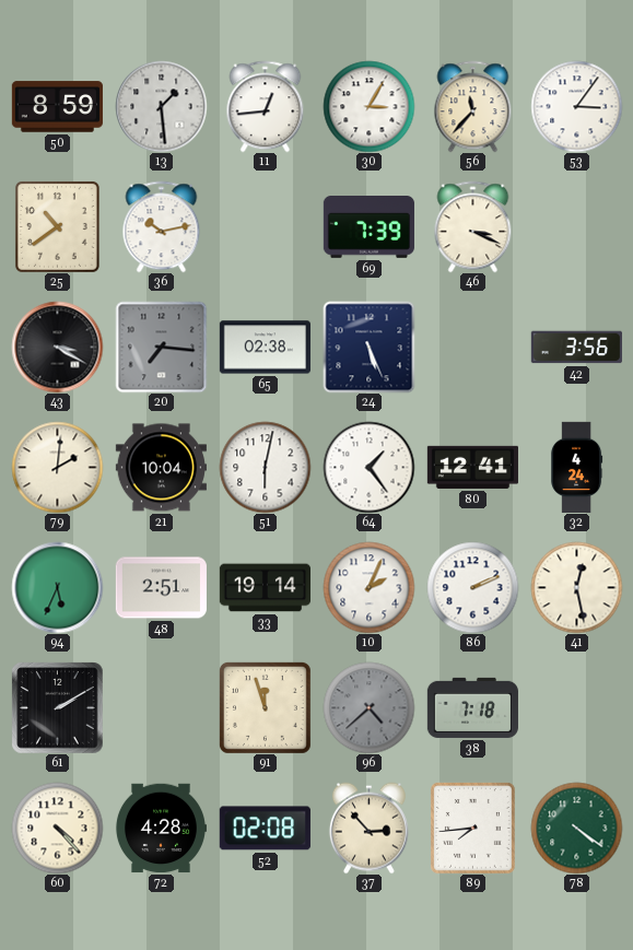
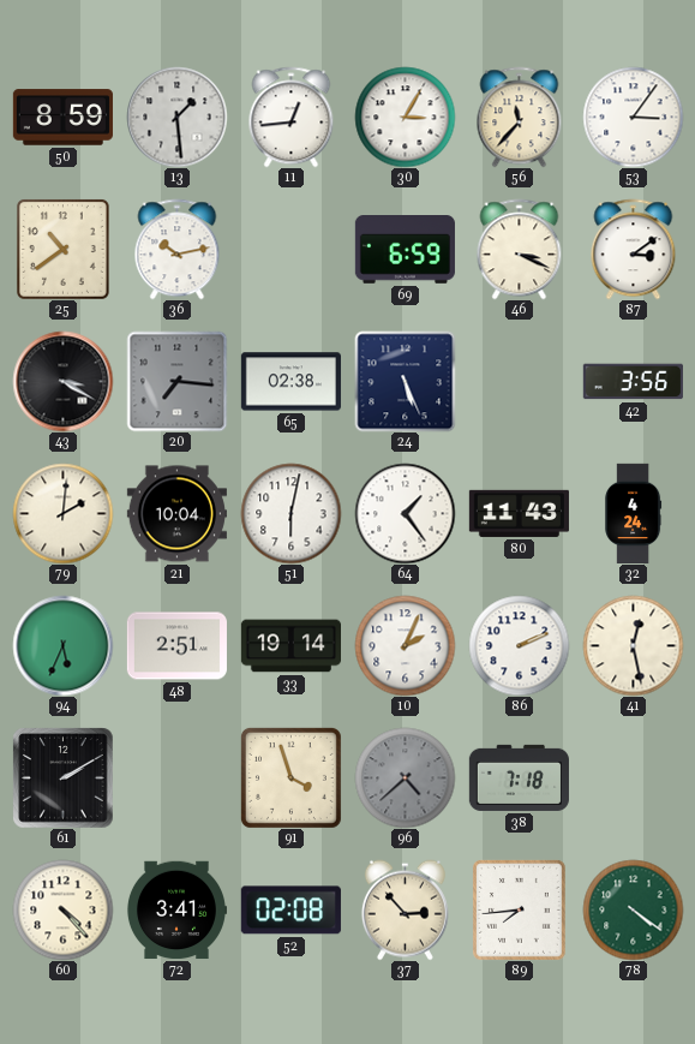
69: 7:39 -> 6:59
87: none -> 3:09
80: 12:41 -> 11:43
91: 11:57 -> 3:57
72: 4:28 -> 3:41
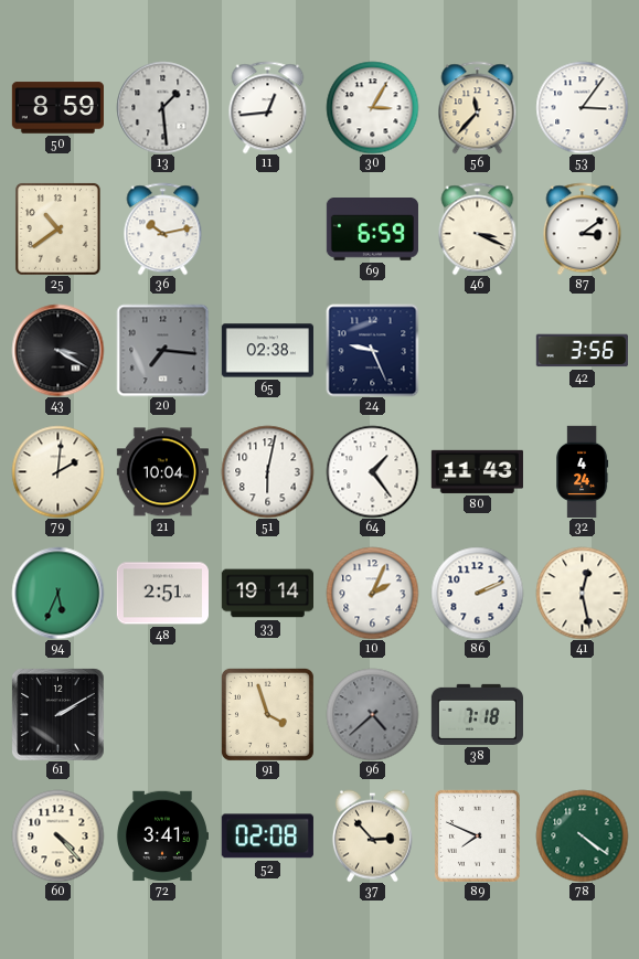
24: 5:26 -> 9:26
89: 7:44 -> 7:49
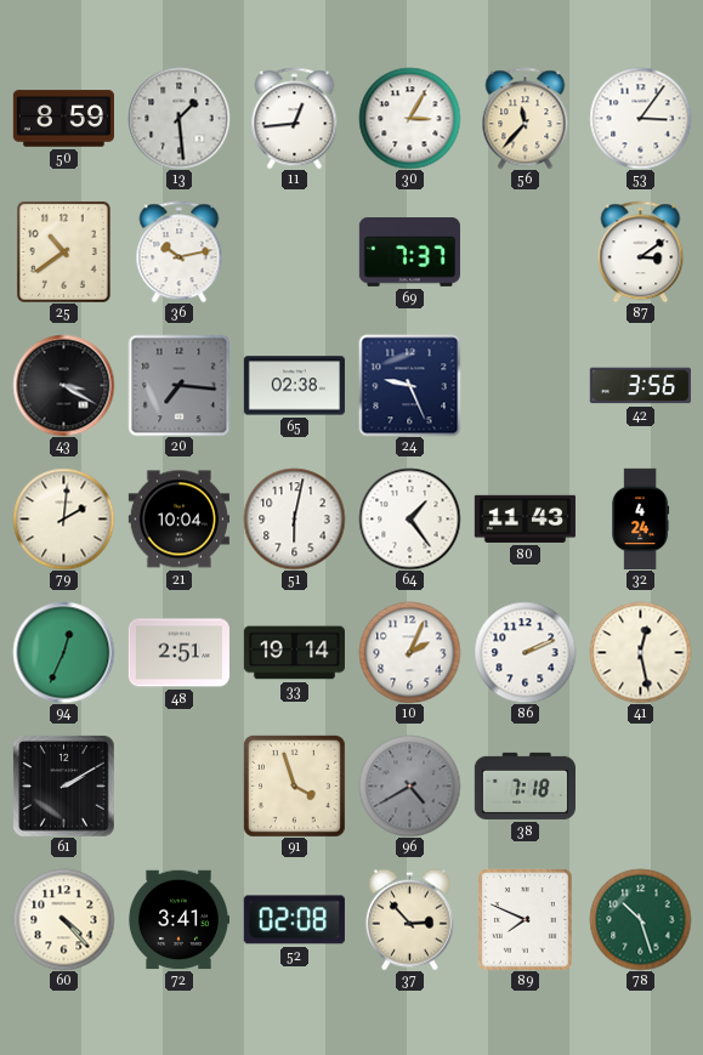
69: 6:59 -> 7:37
46: 3:19 -> none
94: 5:34 -> 12:34
96: 4:38 -> 4:40
78: 4:21 -> 10:27
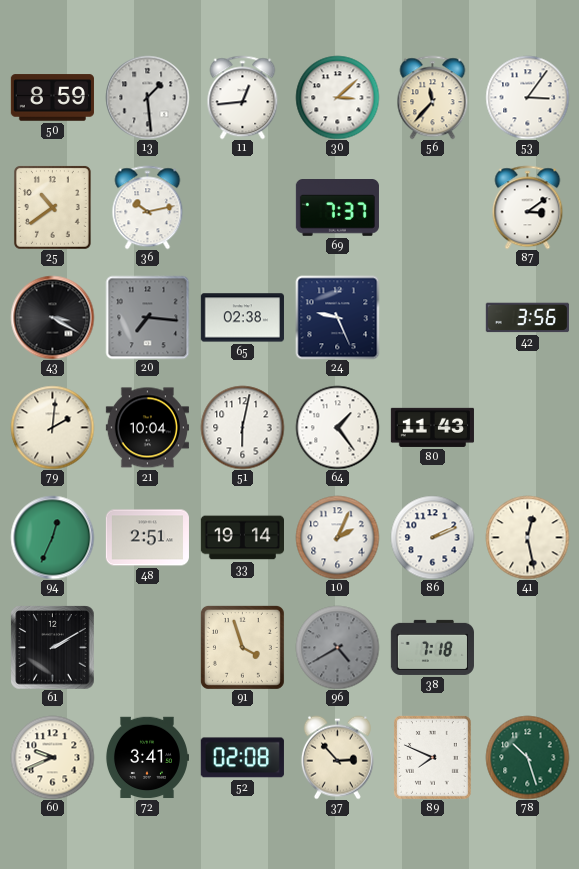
30: 3:05 -> 3:08
32: 4:24 -> none
60: 4:23 -> 9:41
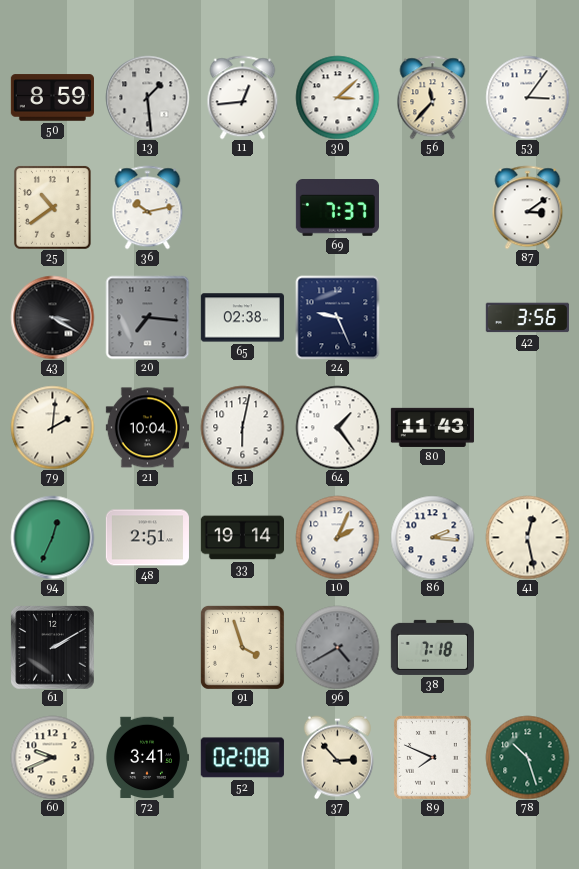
86: 2:11 -> 2:16
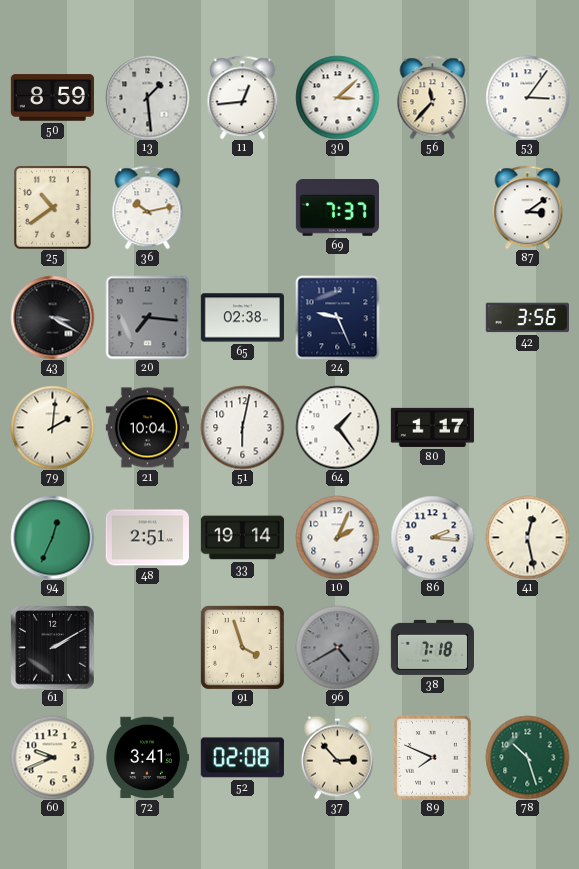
80: 11:43 -> 1:17
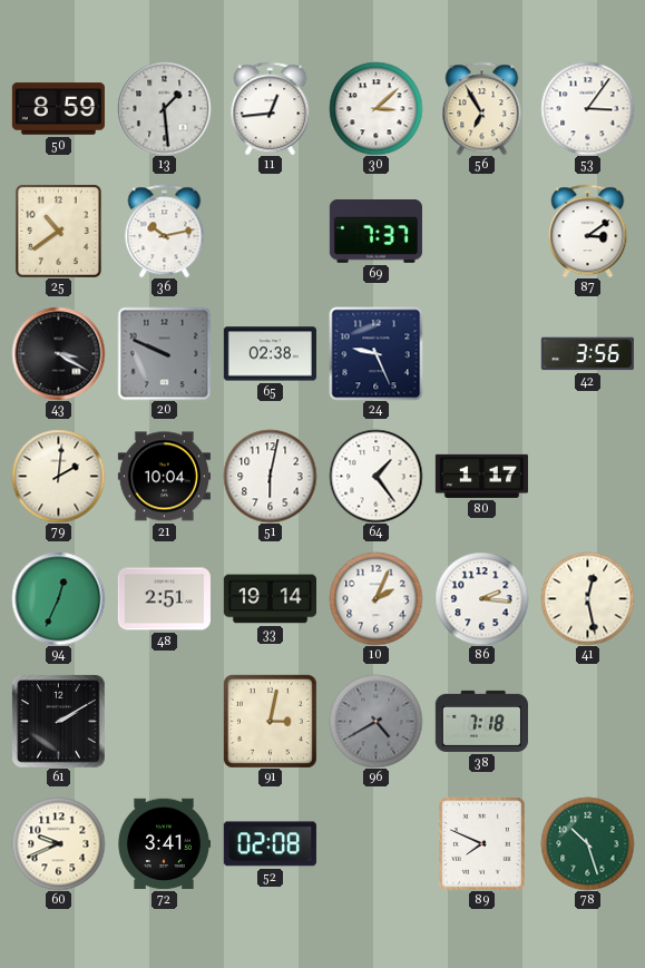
56: 11:37 -> 6:55
20: 7:16 -> 9:49
91: 3:57 -> 3:02
37: 2:53 -> none
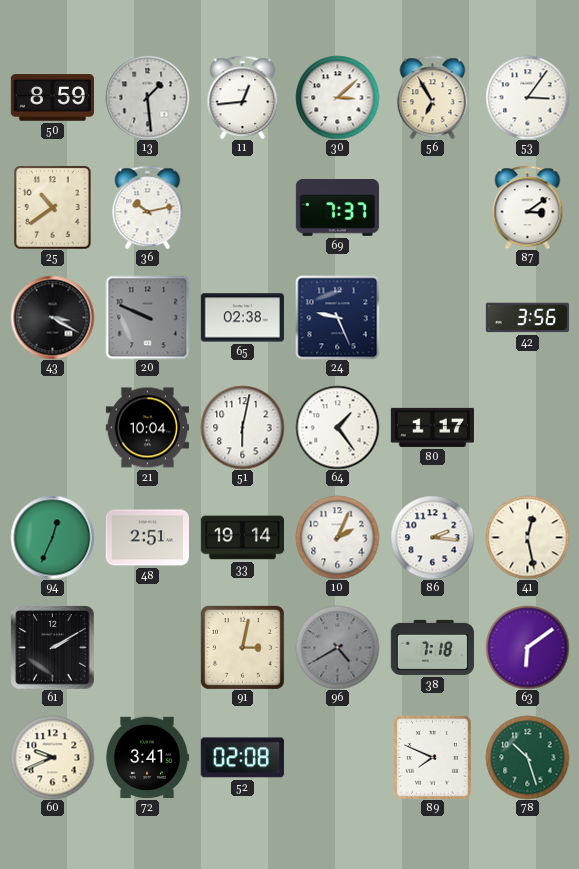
79: 2:01 -> none
63: none -> 6:09
